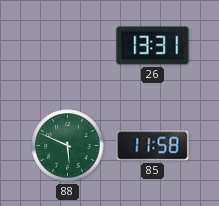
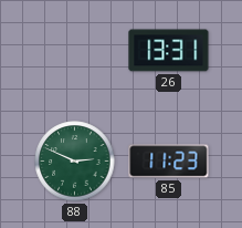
88: 5:49 -> 2:49
85: 11:58 -> 11:23
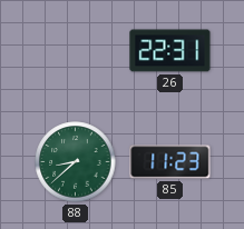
26: 13:31 -> 22:31
88: 2:49 -> 8:38
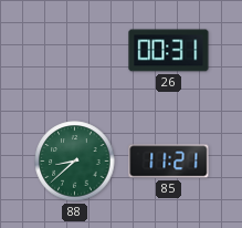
26: 22:31 -> 00:31
85: 11:23 -> 11:21
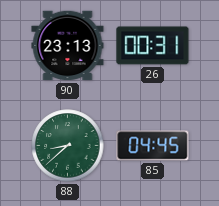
90: none -> 23:13
85: 11:21 -> 04:45
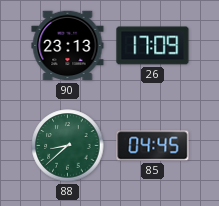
26: 00:31 -> 17:09
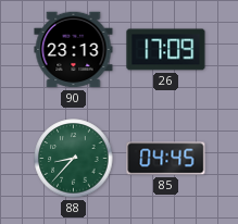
88: 8:38 -> 8:37
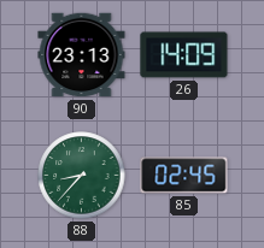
26: 17:09 -> 14:09
85: 04:45 -> 02:45
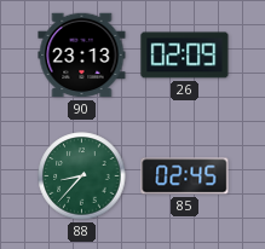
26: 14:09 -> 02:09
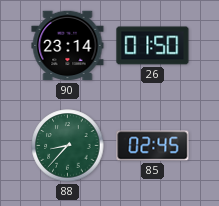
90: 23:13 -> 23:14
26: 02:09 -> 01:50
